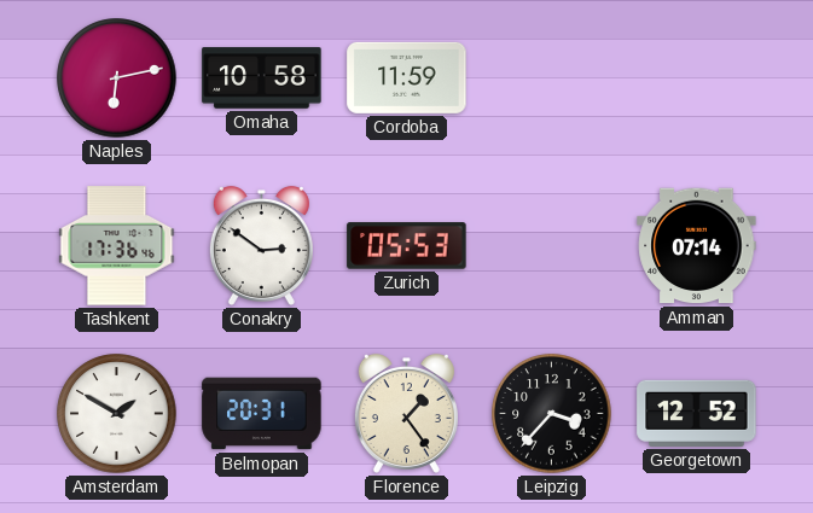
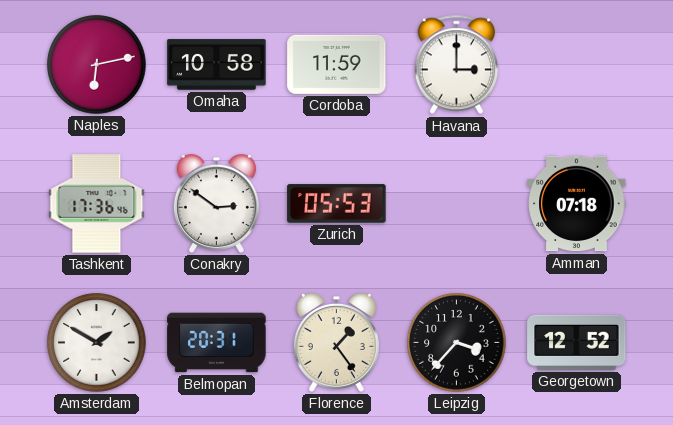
Havana: none -> 3:00
Amman: 07:14 -> 07:18
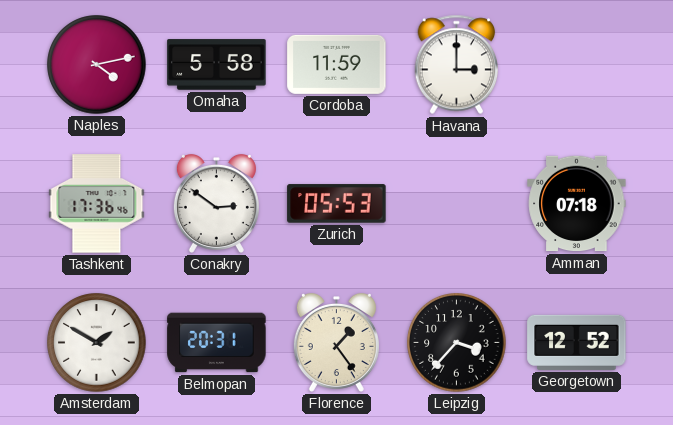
Naples: 6:13 -> 4:13
Omaha: 10:58 -> 5:58
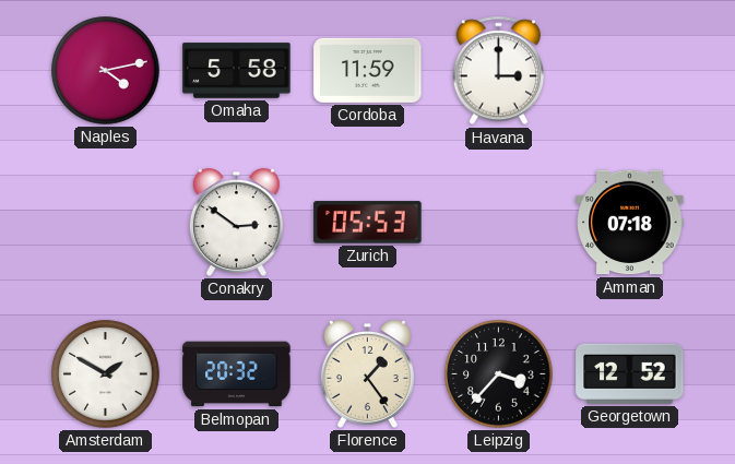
Tashkent: 17:36 -> none
Belmopan: 20:31 -> 20:32
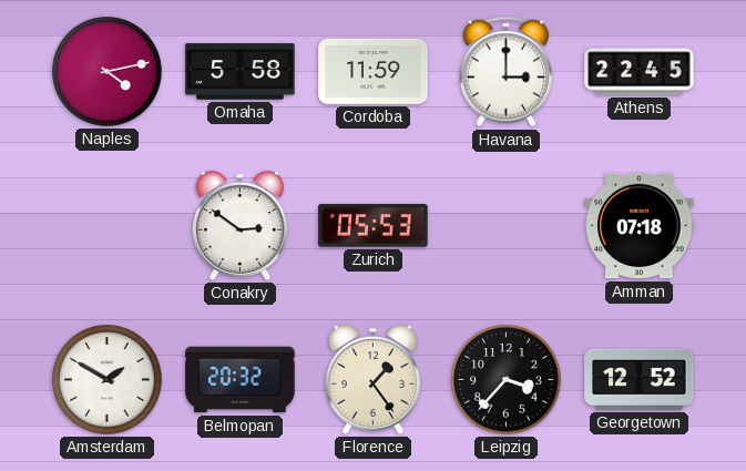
Athens: none -> 22:45
